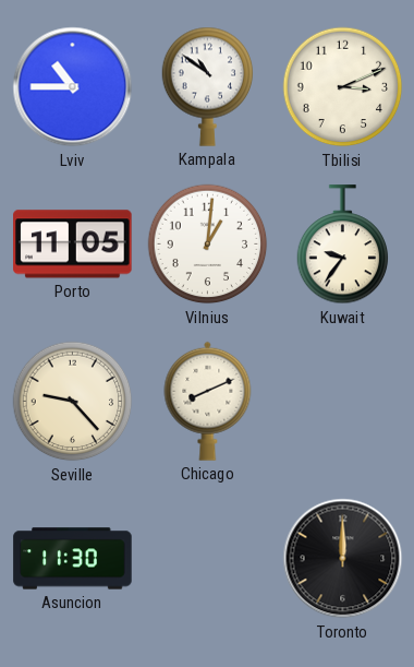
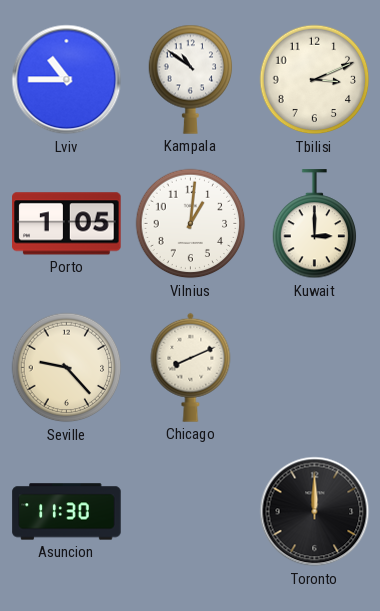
Porto: 11:05 -> 1:05
Kuwait: 9:36 -> 3:00
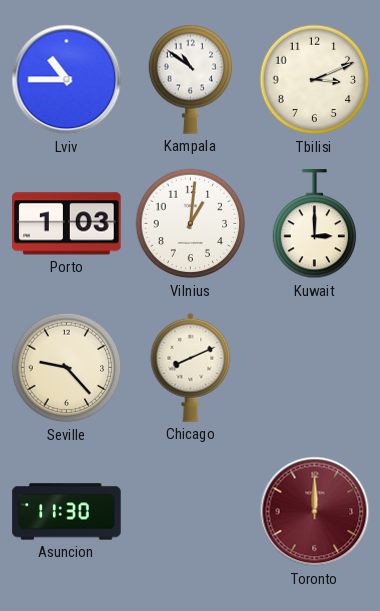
Porto: 1:05 -> 1:03
Toronto dial: black -> burgundy
